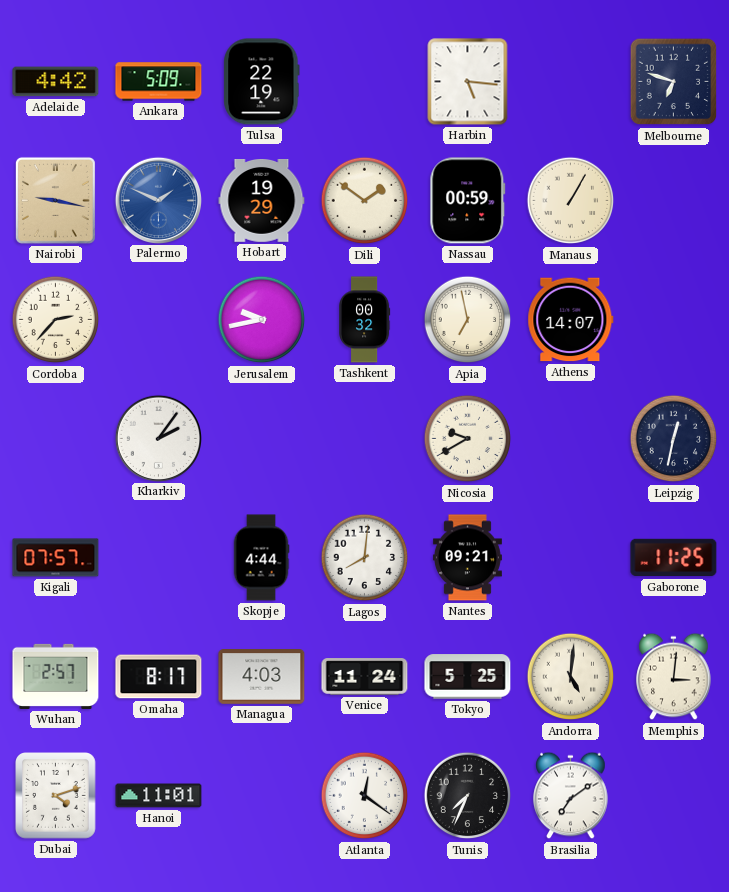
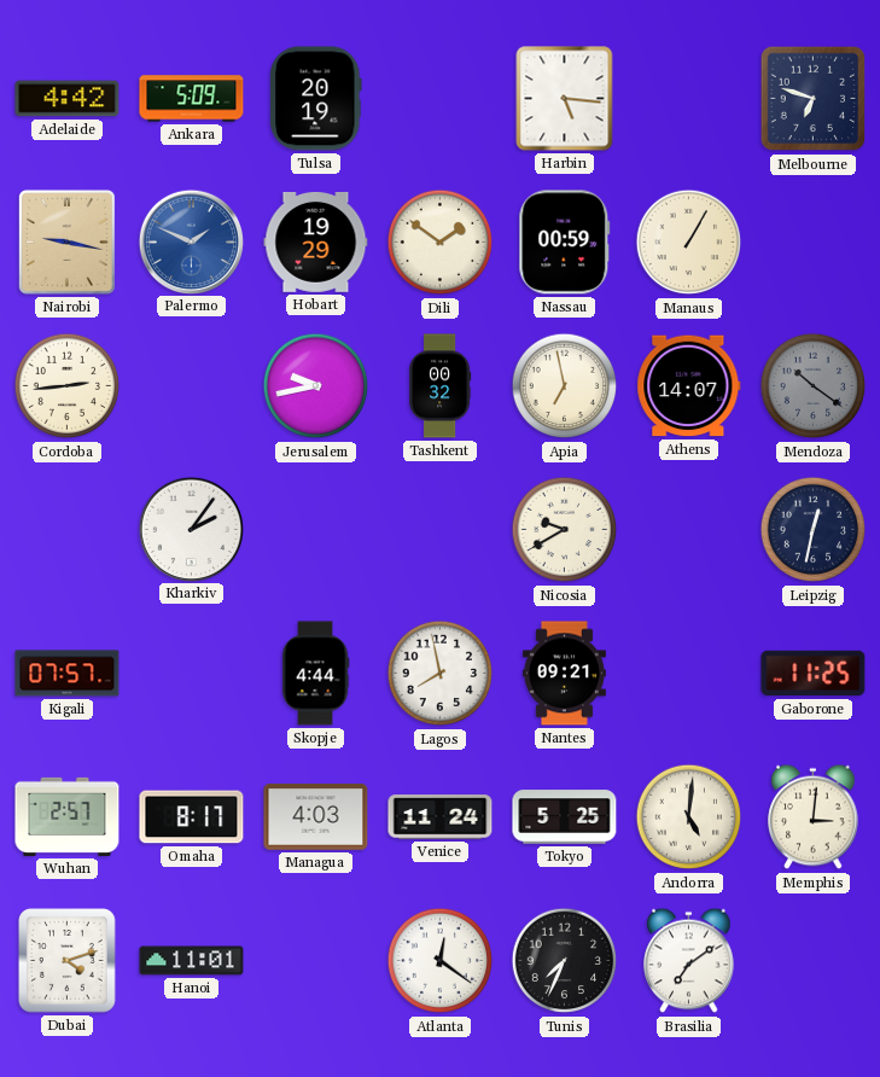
Tulsa: 22:19 -> 20:19
Cordoba: 2:37 -> 2:44
Mendoza: none -> 10:21
Lagos: 8:01 -> 7:58
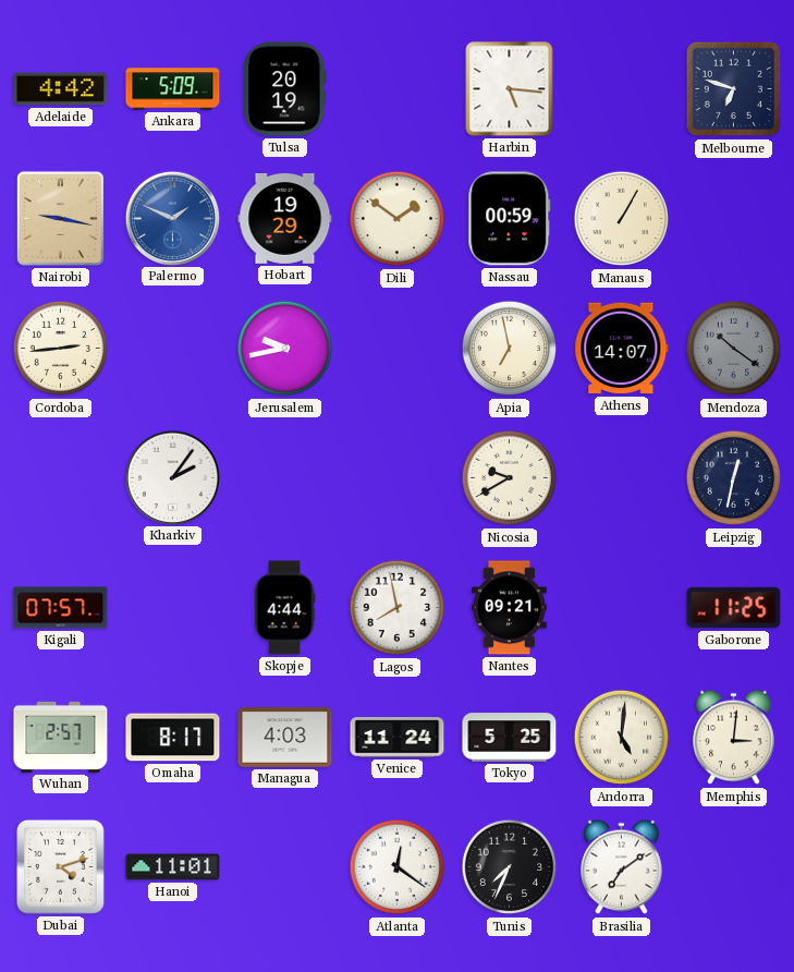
Tashkent: 00:32 -> none
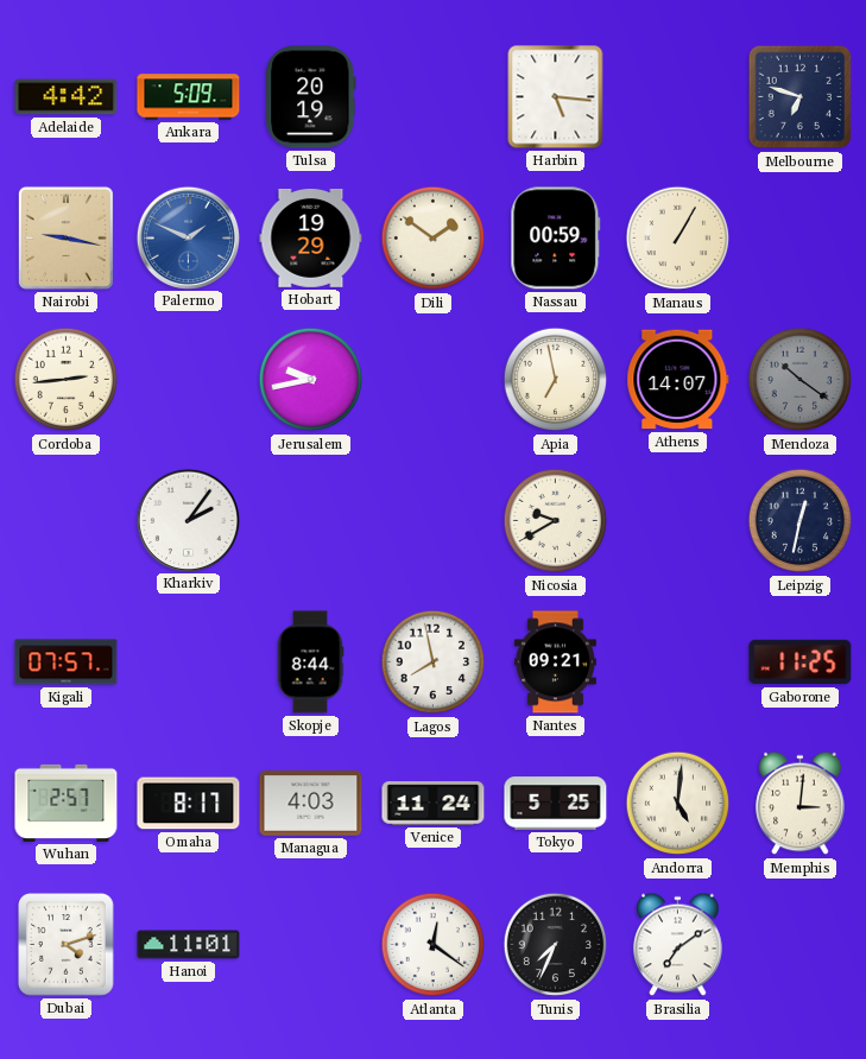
Skopje: 4:44 -> 8:44
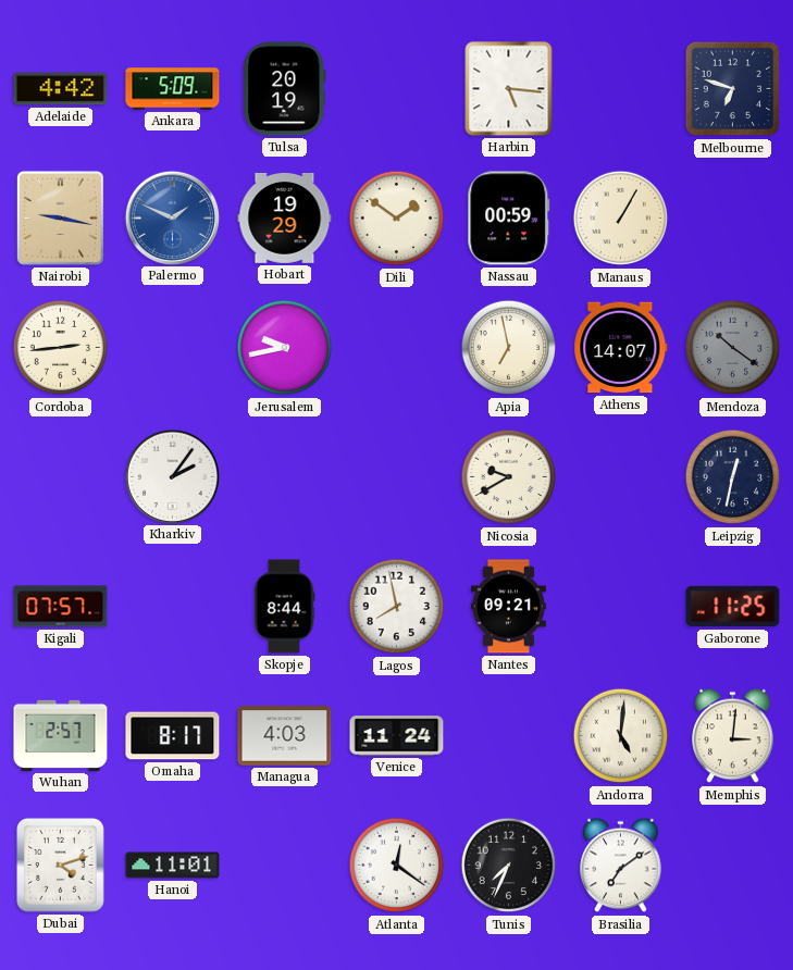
Tokyo: 5:25 -> none
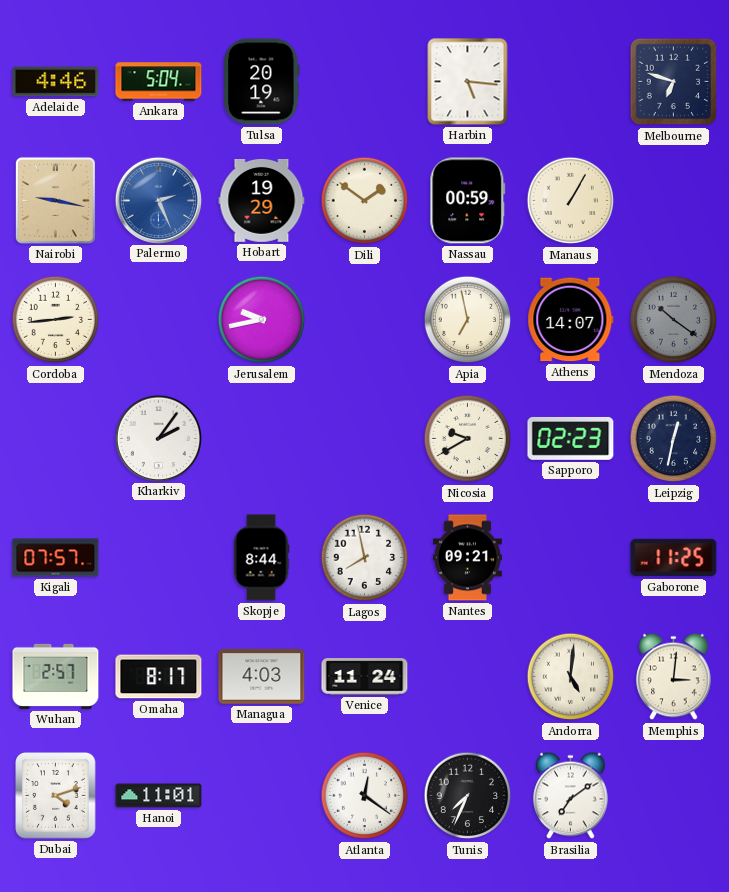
Adelaide: 4:42 -> 4:46
Ankara: 5:09 -> 5:04
Palermo: 1:49 -> 2:26
Sapporo: none -> 02:23
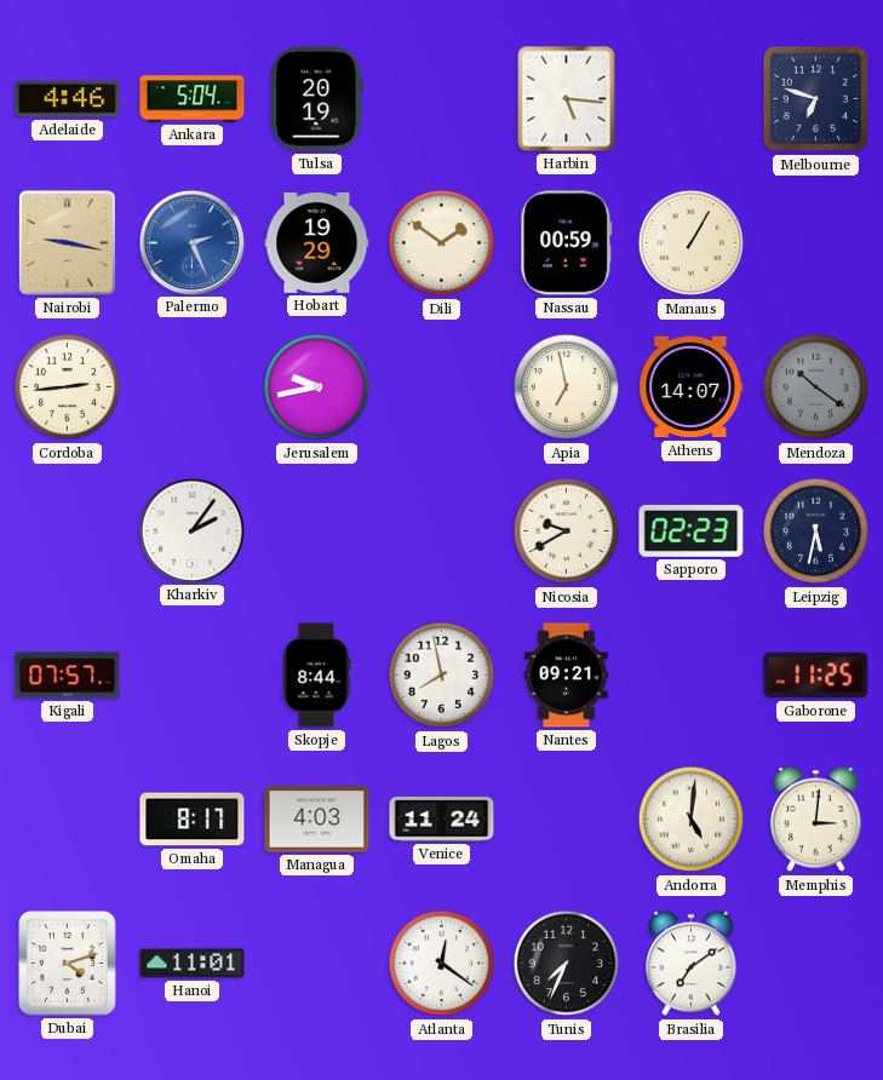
Leipzig: 12:32 -> 5:32
Wuhan: 2:57 -> none
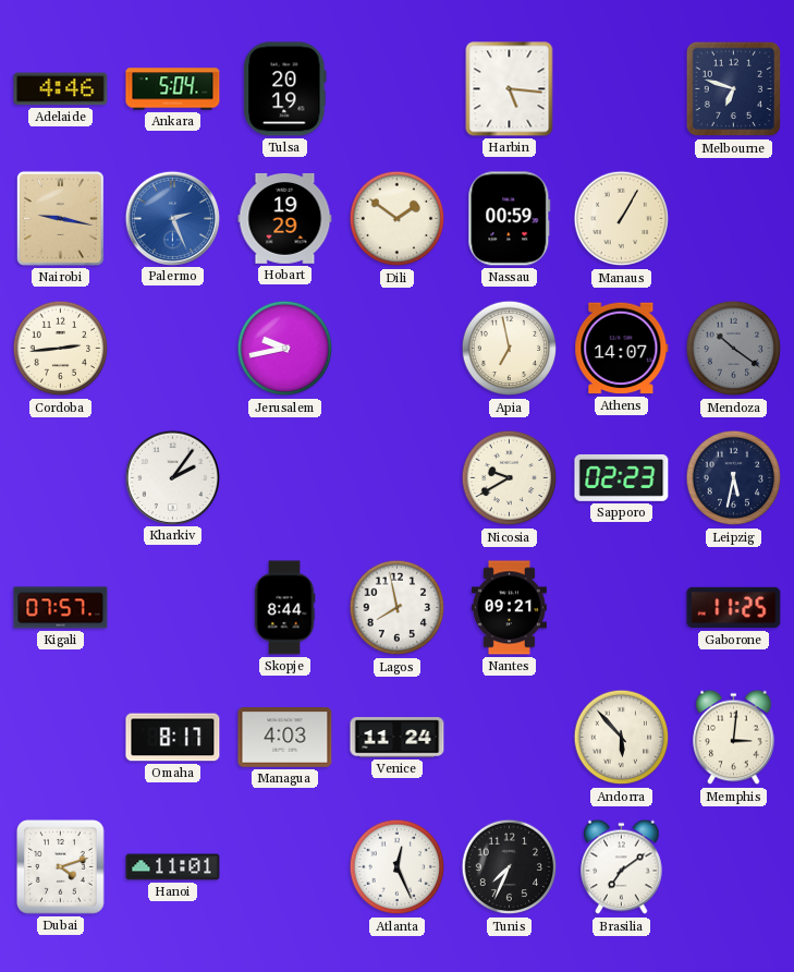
Andorra: 5:01 -> 5:53
Atlanta: 12:21 -> 12:26
